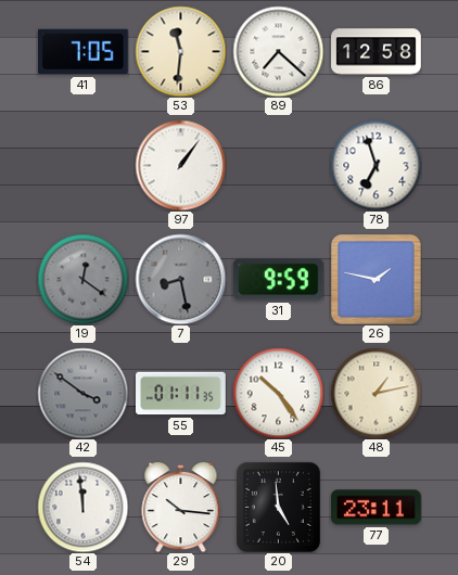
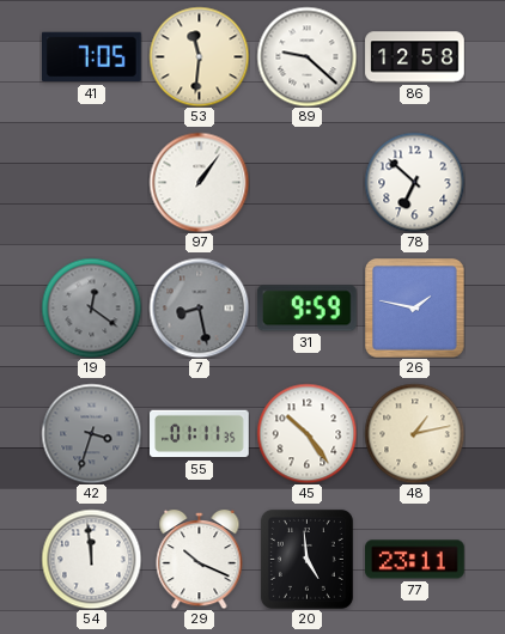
89: 7:22 -> 9:22
78: 6:57 -> 6:52
42: 3:51 -> 3:33
29: 10:16 -> 10:19
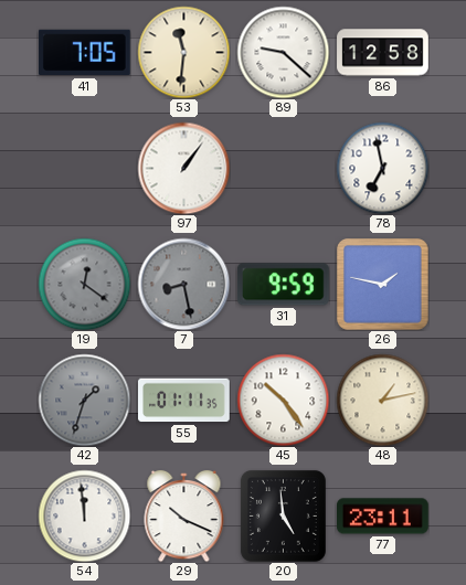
78: 6:52 -> 6:58
42: 3:33 -> 1:33
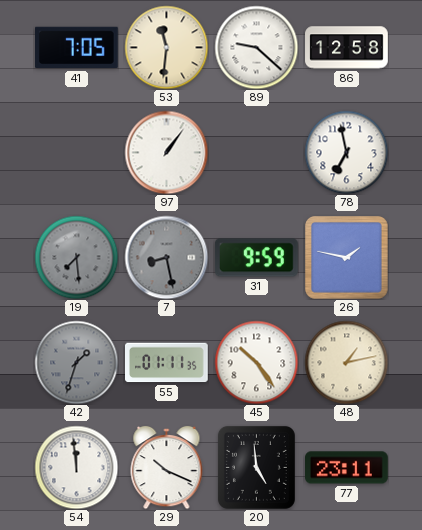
19: 12:21 -> 7:29
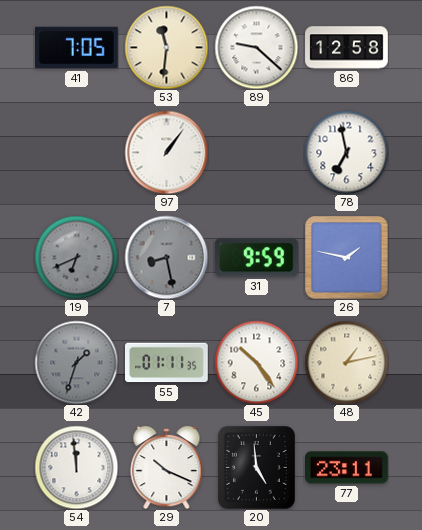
19: 7:29 -> 6:41
